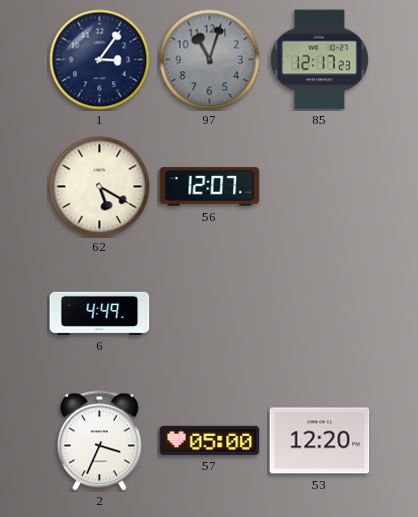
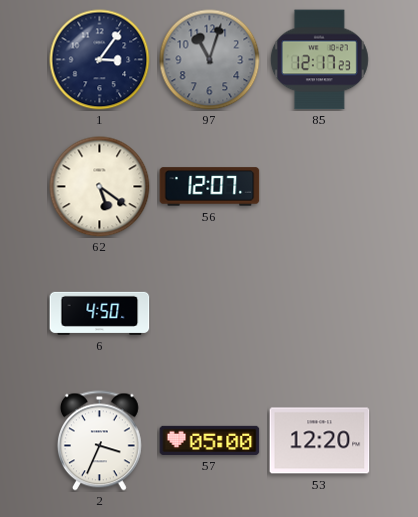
62: 5:20 -> 5:21
6: 4:49 -> 4:50
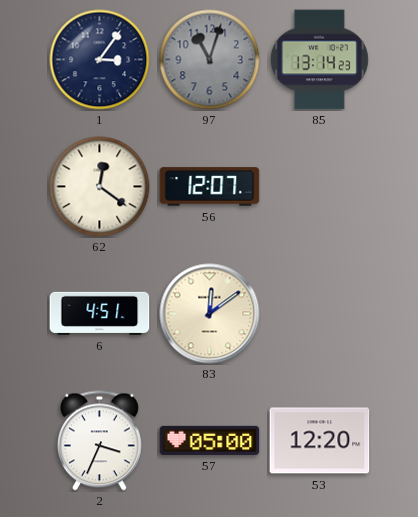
85: 12:17 -> 13:14
62: 5:21 -> 12:21
6: 4:50 -> 4:51
83: none -> 12:09
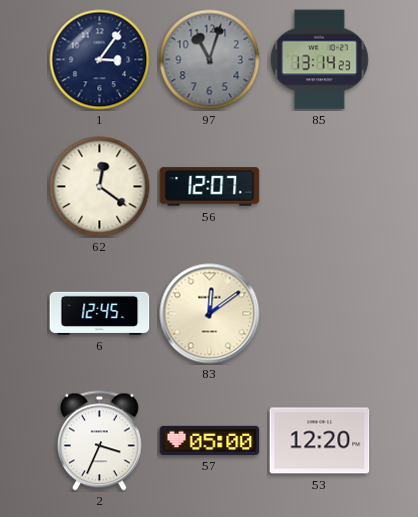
6: 4:51 -> 12:45
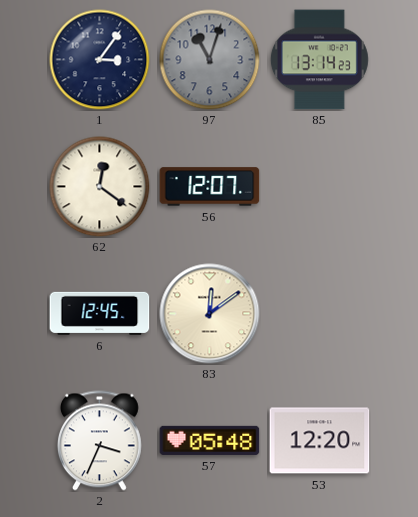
57: 05:00 -> 05:48
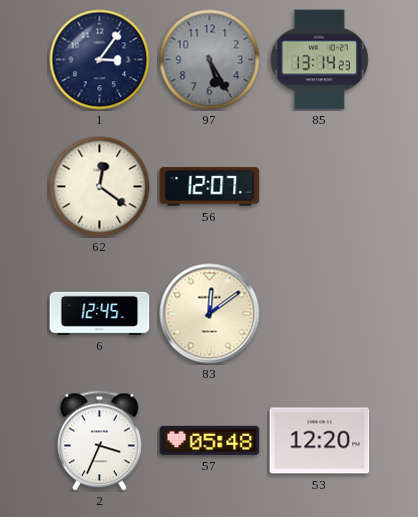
97: 11:03 -> 5:25
